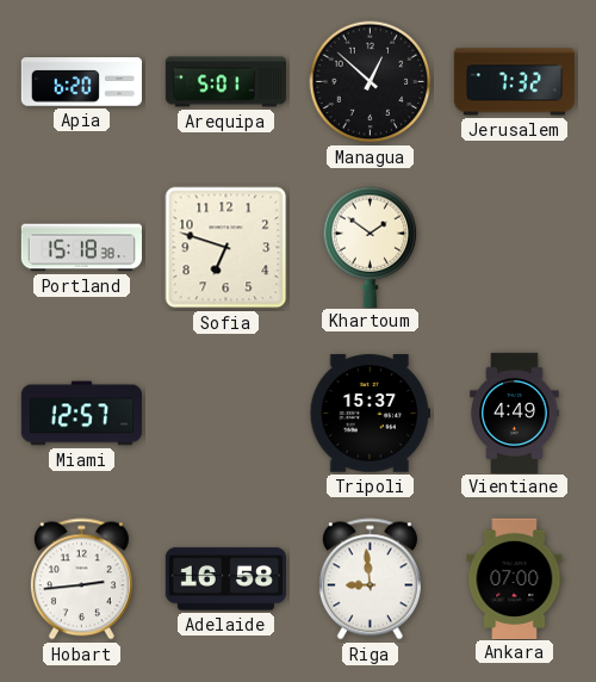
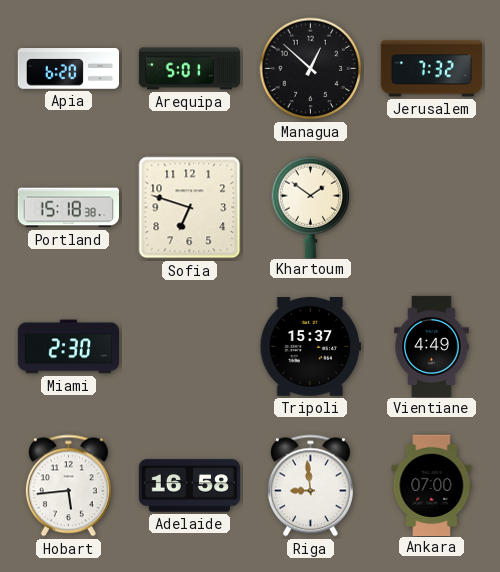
Miami: 12:57 -> 2:30
Hobart: 2:44 -> 5:44
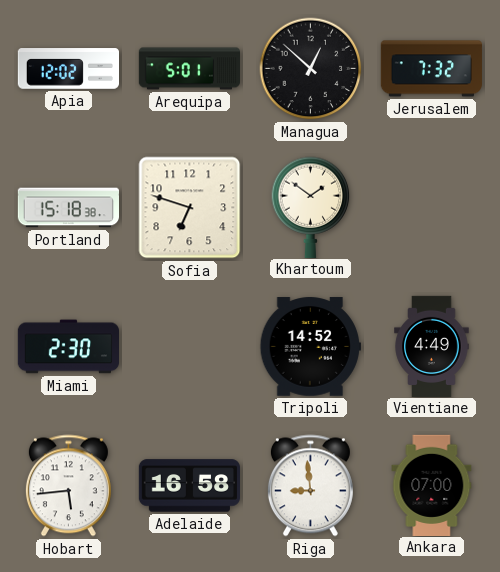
Apia: 6:20 -> 12:02
Tripoli: 15:37 -> 14:52
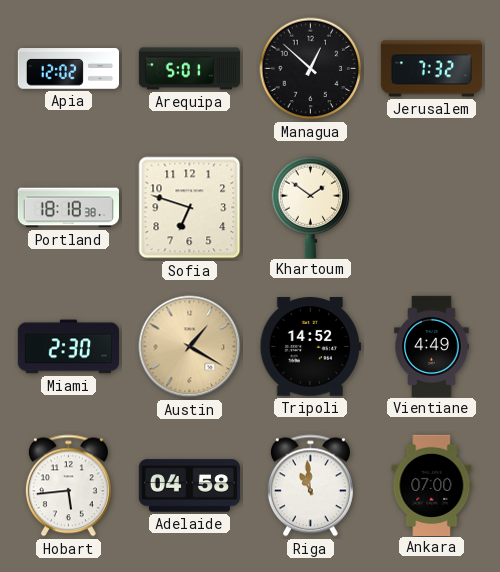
Portland: 15:18 -> 18:18
Austin: none -> 1:20
Adelaide: 16:58 -> 04:58
Riga: 8:59 -> 10:59
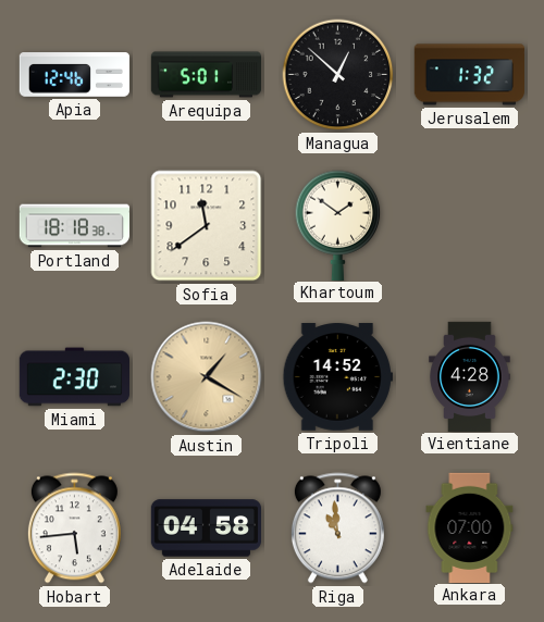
Apia: 12:02 -> 12:46
Jerusalem: 7:32 -> 1:32
Sofia: 6:48 -> 11:39
Vientiane: 4:49 -> 4:28
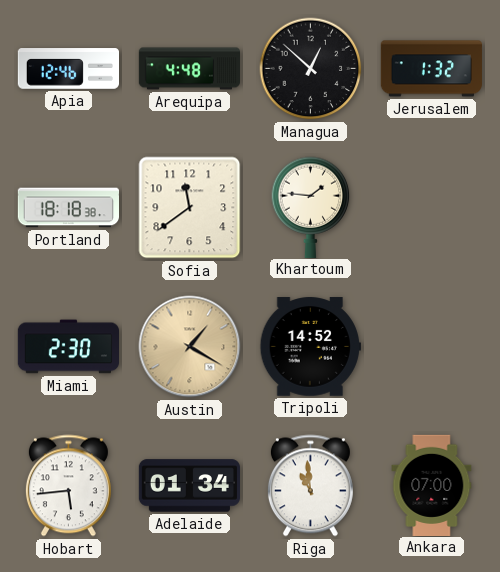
Arequipa: 5:01 -> 4:48
Khartoum: 1:51 -> 1:46
Vientiane: 4:28 -> none
Adelaide: 04:58 -> 01:34
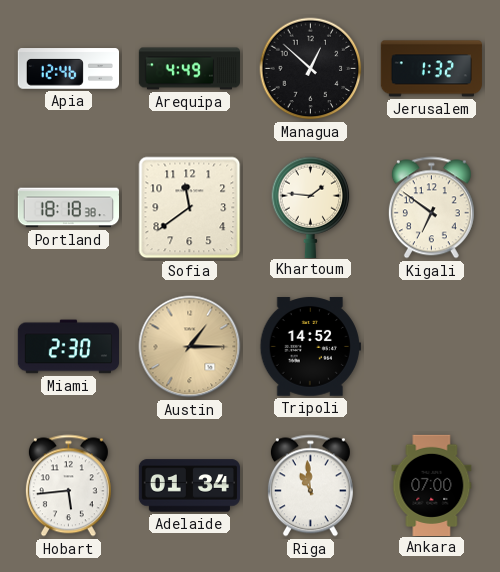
Arequipa: 4:48 -> 4:49
Kigali: none -> 6:51
Austin: 1:20 -> 1:15
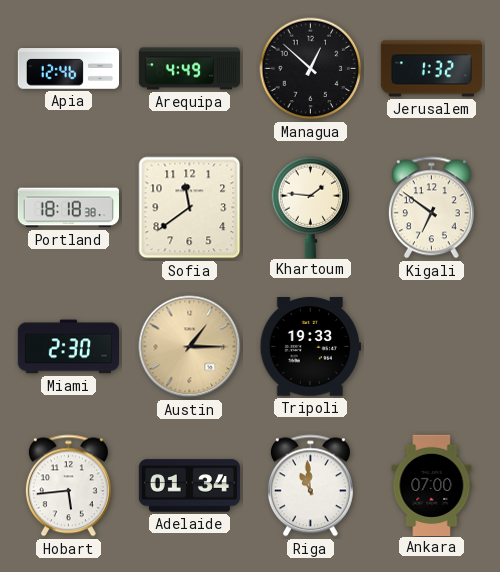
Tripoli: 14:52 -> 19:33
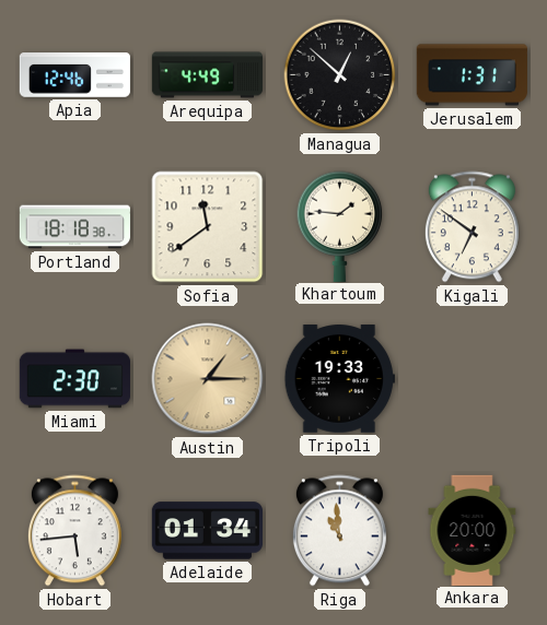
Jerusalem: 1:32 -> 1:31
Ankara: 07:00 -> 20:00
